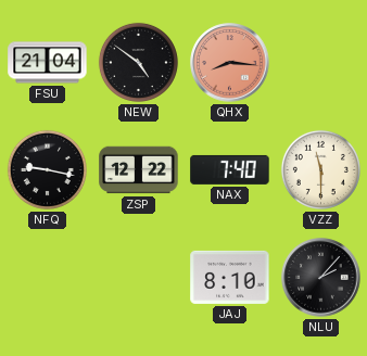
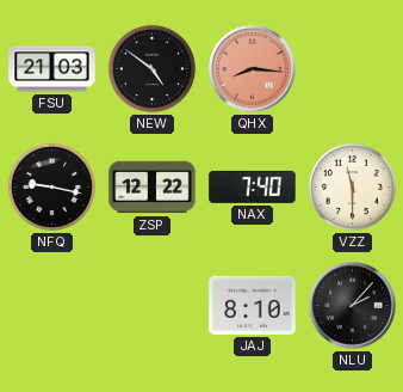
FSU: 21:04 -> 21:03
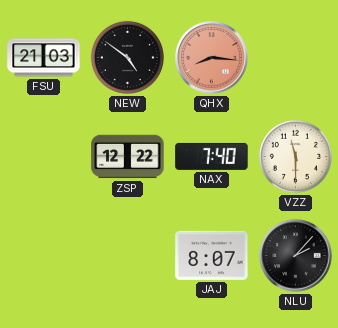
NFQ: 9:17 -> none
JAJ: 8:10 -> 8:07
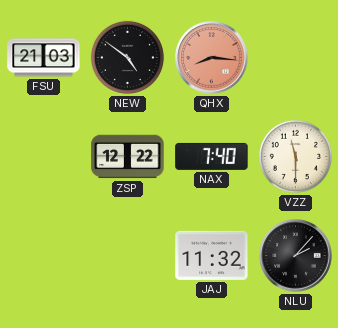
JAJ: 8:07 -> 11:32
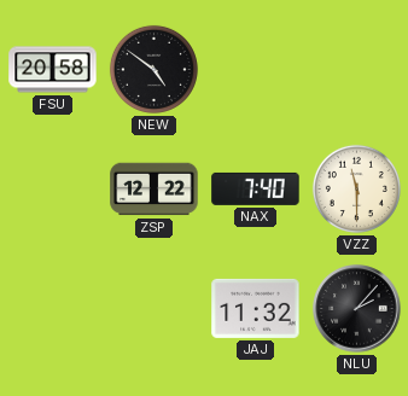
FSU: 21:03 -> 20:58
QHX: 8:16 -> none
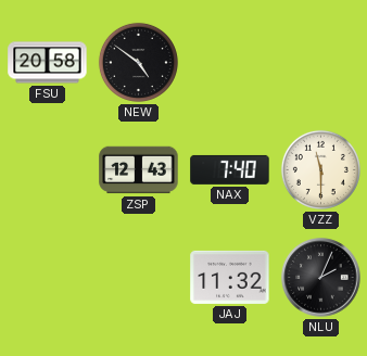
ZSP: 12:22 -> 12:43
NLU: 2:07 -> 2:04
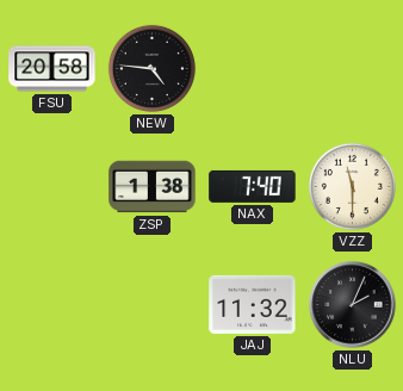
NEW: 4:51 -> 4:46
ZSP: 12:43 -> 1:38
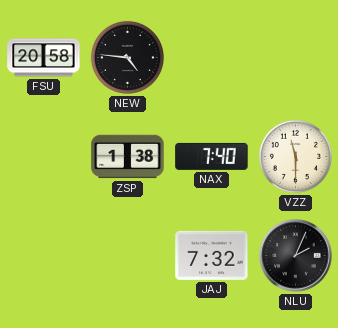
JAJ: 11:32 -> 7:32
